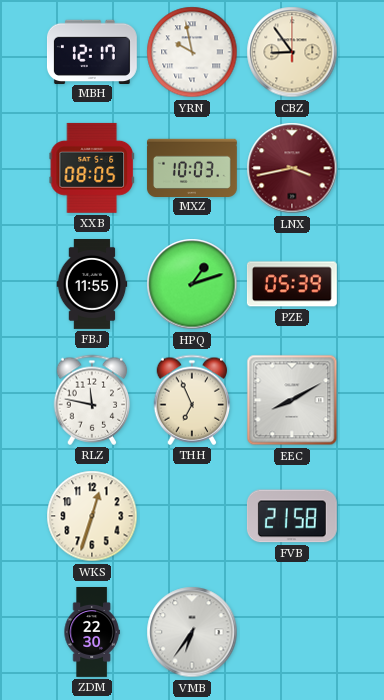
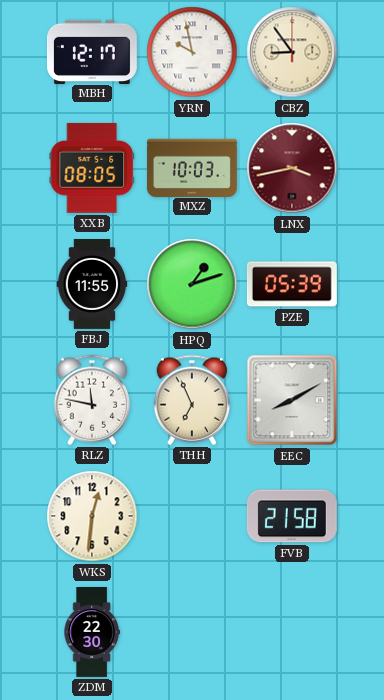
WKS: 12:33 -> 12:31
VMB: 6:36 -> none
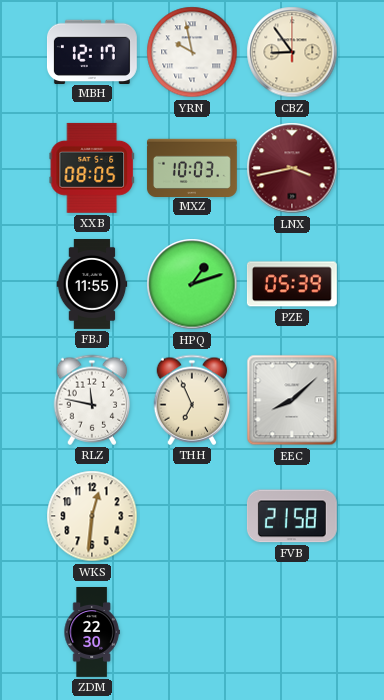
EEC: 8:10 -> 8:08
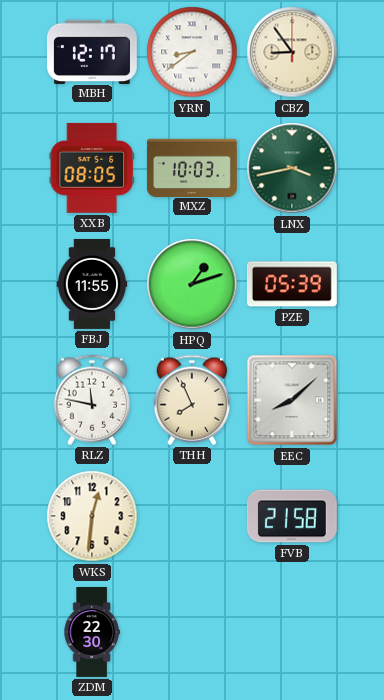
YRN: 9:58 -> 8:39
LNX dial: burgundy -> green
THH: 6:56 -> 7:56
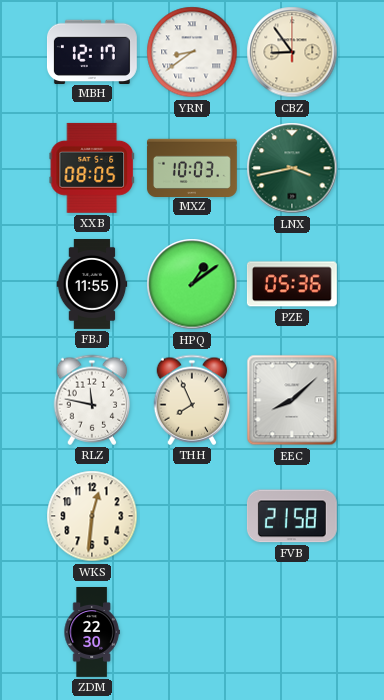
HPQ: 1:12 -> 1:09
PZE: 05:39 -> 05:36
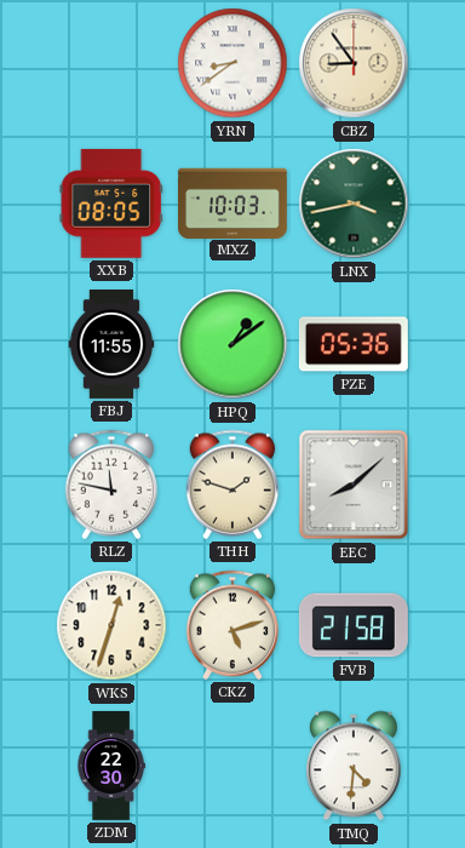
MBH: 12:17 -> none
THH: 7:56 -> 1:48
WKS: 12:31 -> 12:33
CKZ: none -> 5:12
TMQ: none -> 4:31
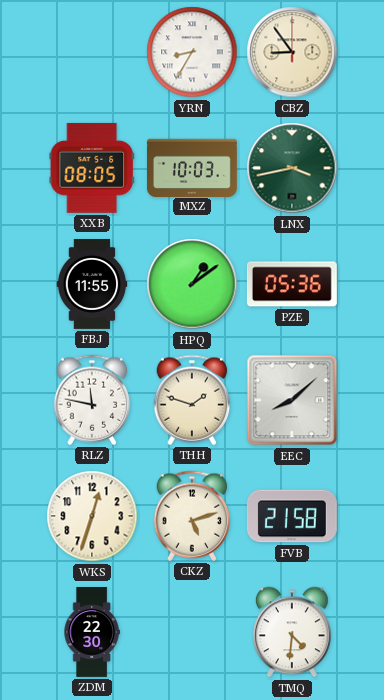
YRN: 8:39 -> 8:35
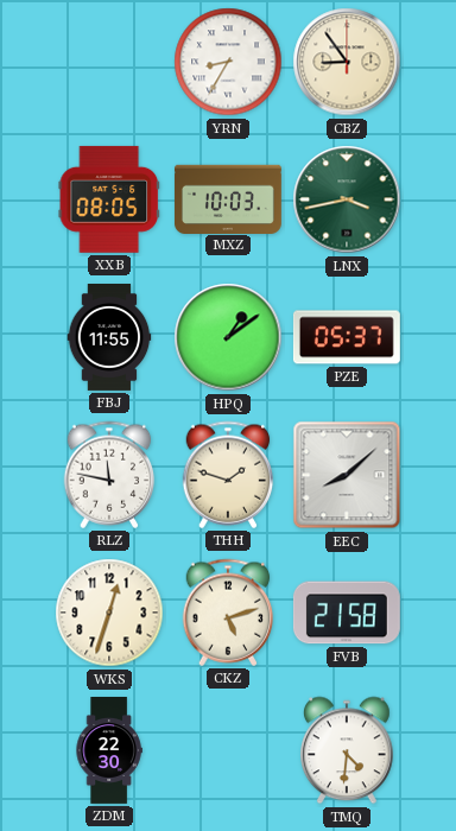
PZE: 05:36 -> 05:37
